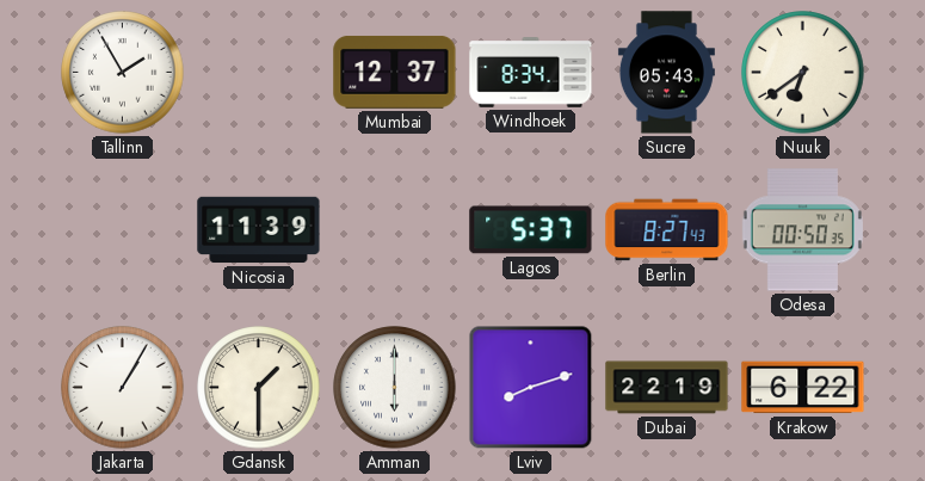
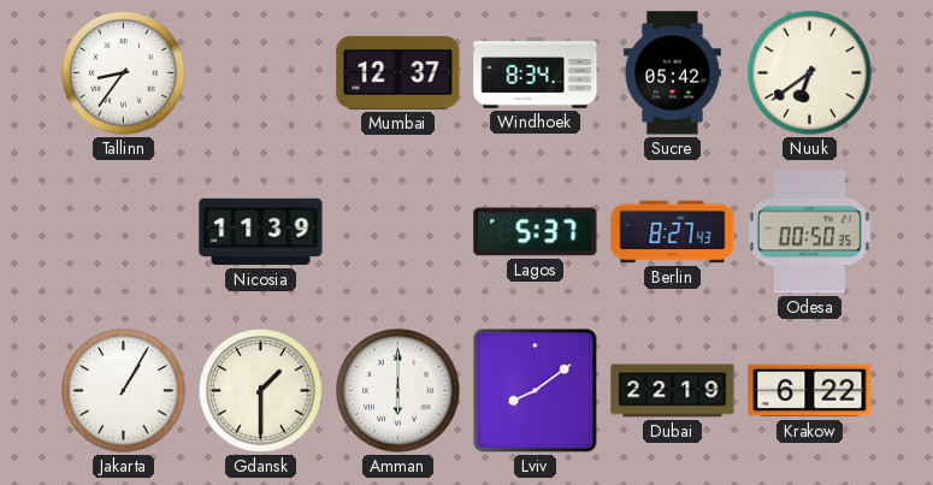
Tallinn: 1:55 -> 8:36
Sucre: 05:43 -> 05:42
Lviv: 8:12 -> 8:09
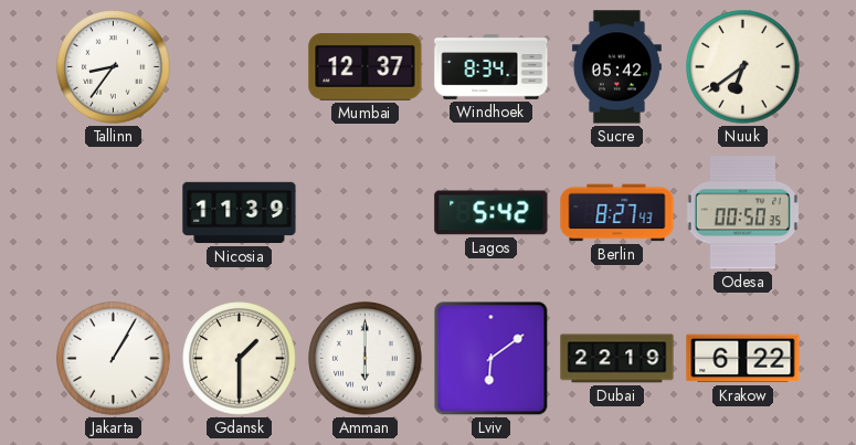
Lagos: 5:37 -> 5:42
Lviv: 8:09 -> 6:09
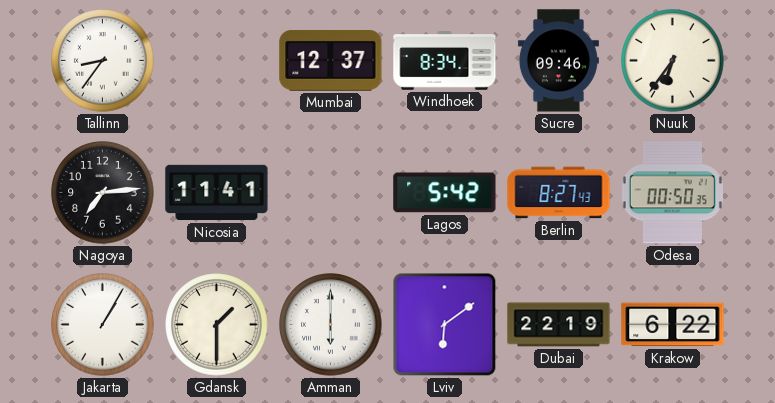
Sucre: 05:42 -> 09:46
Nuuk: 6:39 -> 6:36
Nagoya: none -> 7:14
Nicosia: 11:39 -> 11:41
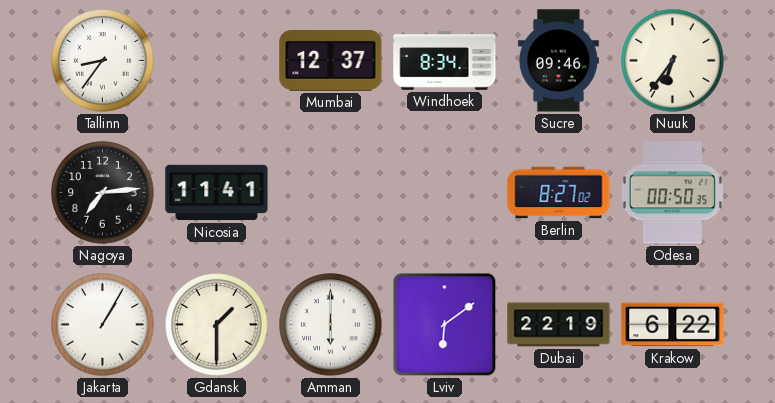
Lagos: 5:42 -> none
Berlin: 8:27:43 -> 8:27:02
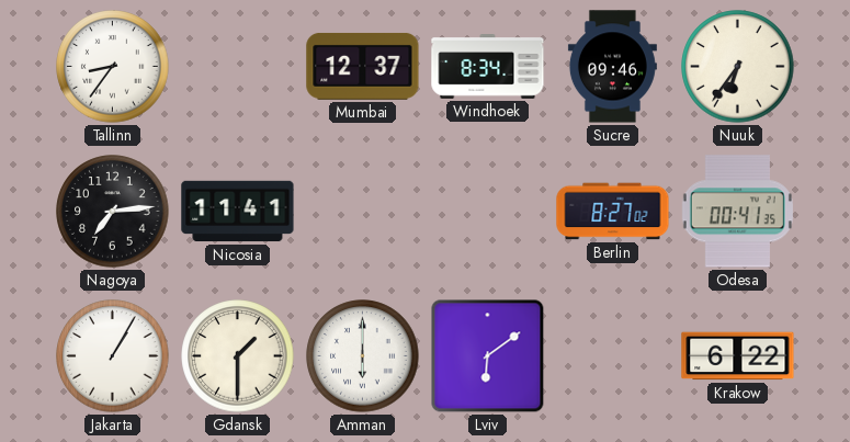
Odesa: 00:50 -> 00:41
Dubai: 22:19 -> none
